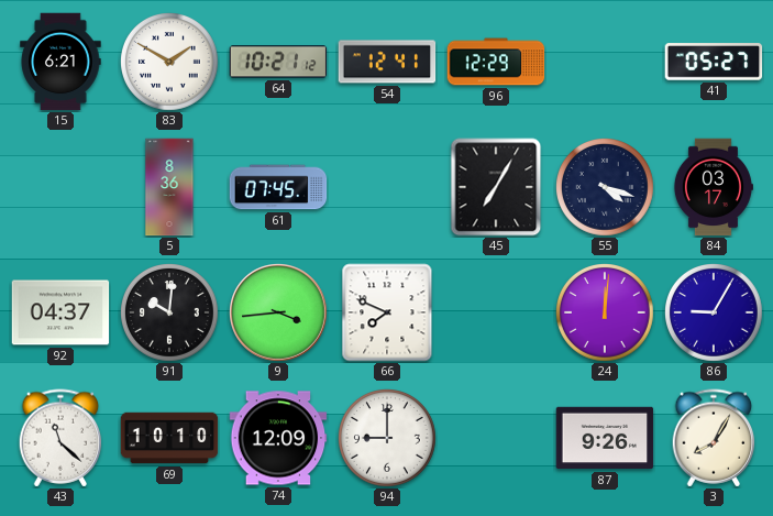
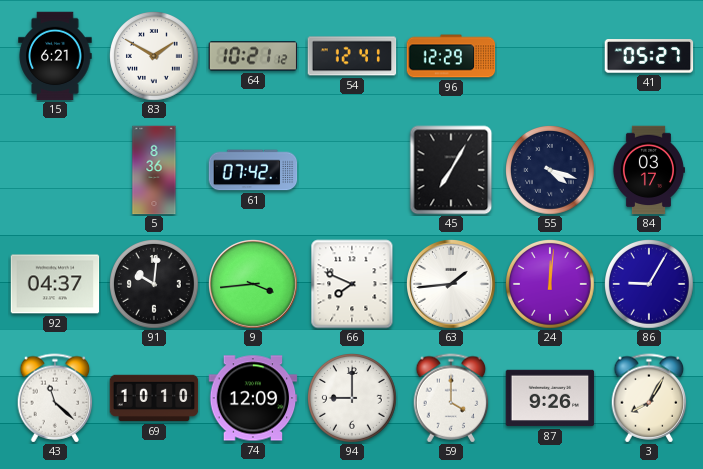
61: 07:45 -> 07:42
63: none -> 1:44
59: none -> 4:00
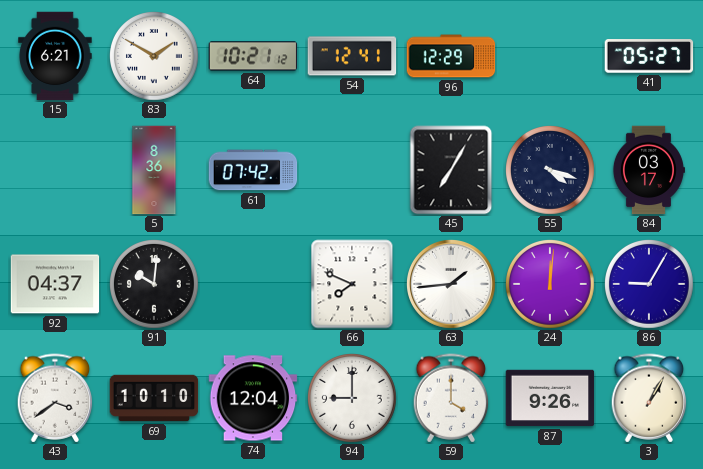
9: 3:44 -> none
43: 11:22 -> 3:39
74: 12:09 -> 12:04
3: 8:05 -> 1:05
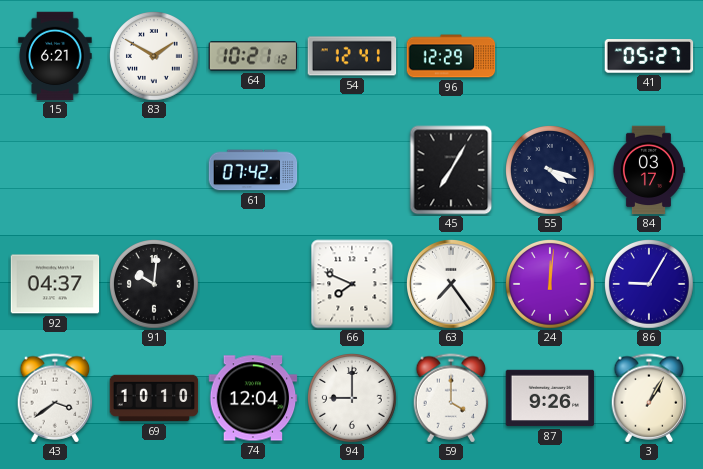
5: 8:36 -> none
63: 1:44 -> 7:24
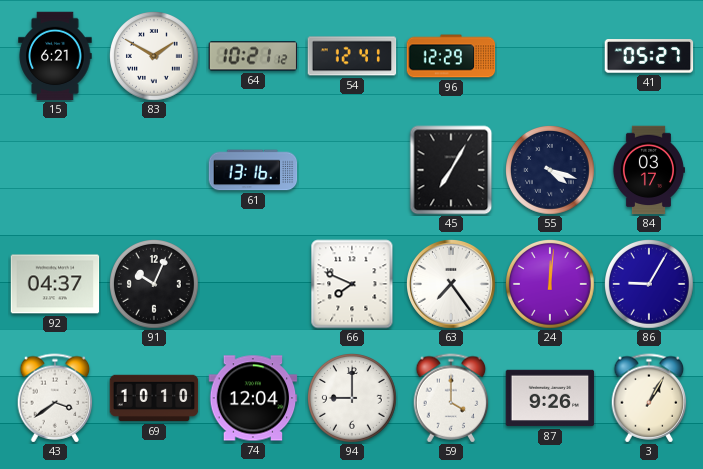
61: 07:42 -> 13:16
91: 10:01 -> 10:04
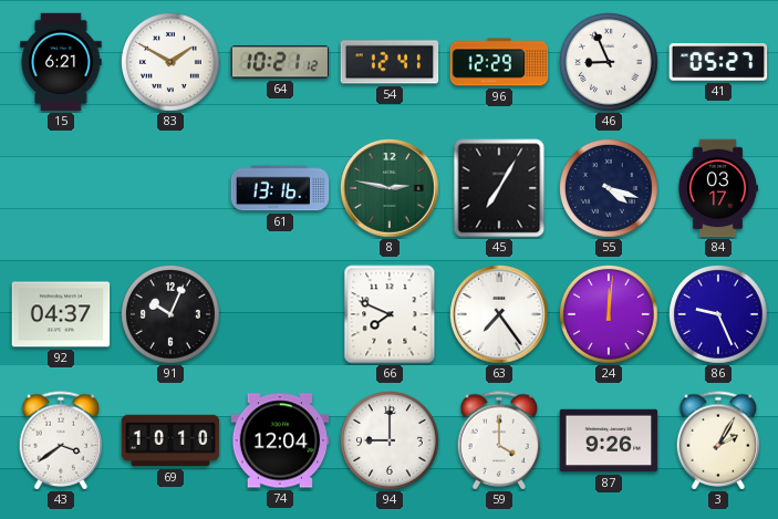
46: none -> 8:56
8: none -> 2:47
86: 9:05 -> 9:26
3: 1:05 -> 2:05
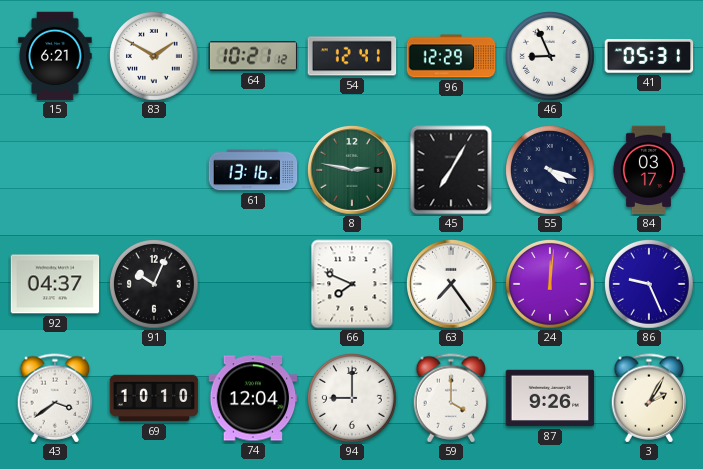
41: 05:27 -> 05:31
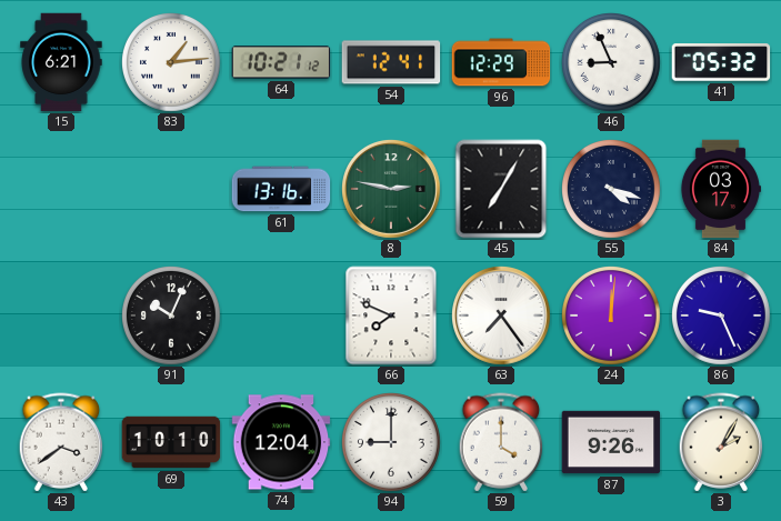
83: 1:50 -> 1:14
41: 05:31 -> 05:32
92: 04:37 -> none
